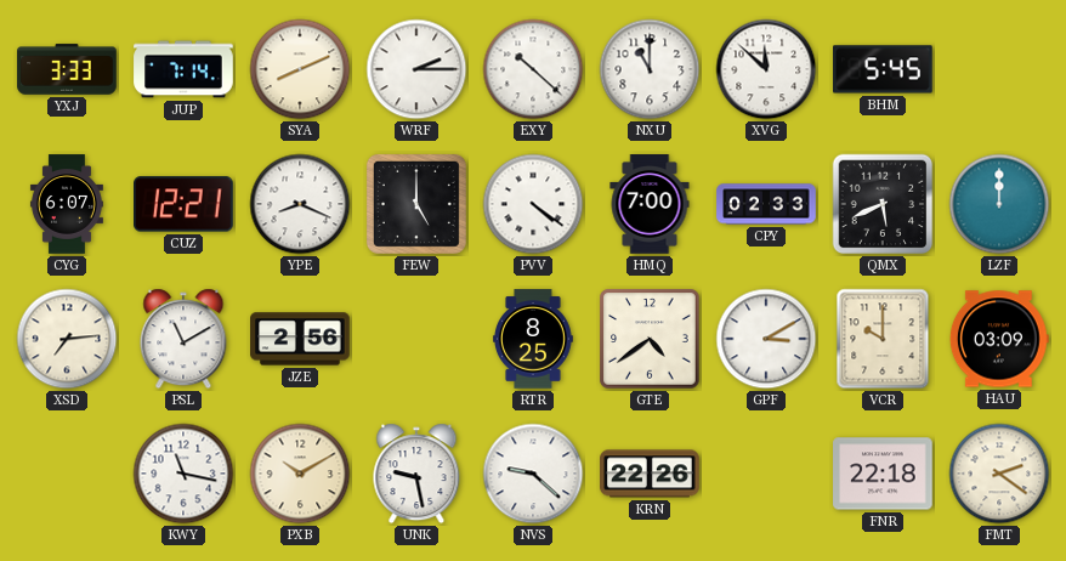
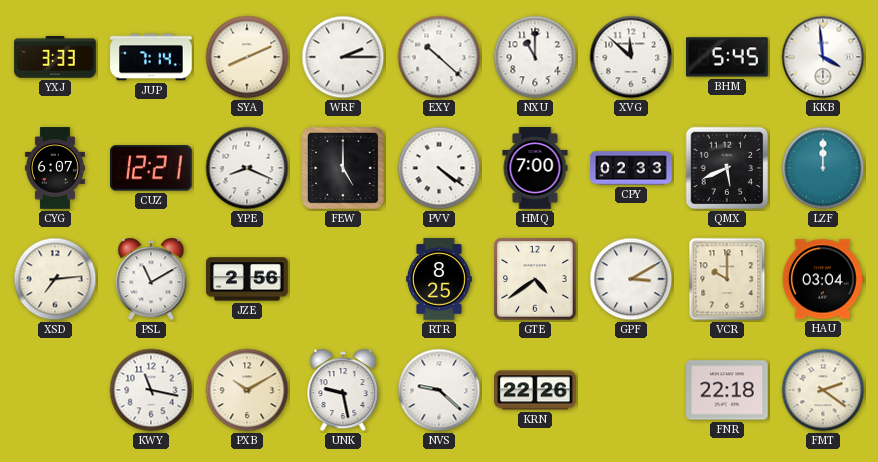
KKB: none -> 3:59
HAU: 03:09 -> 03:04
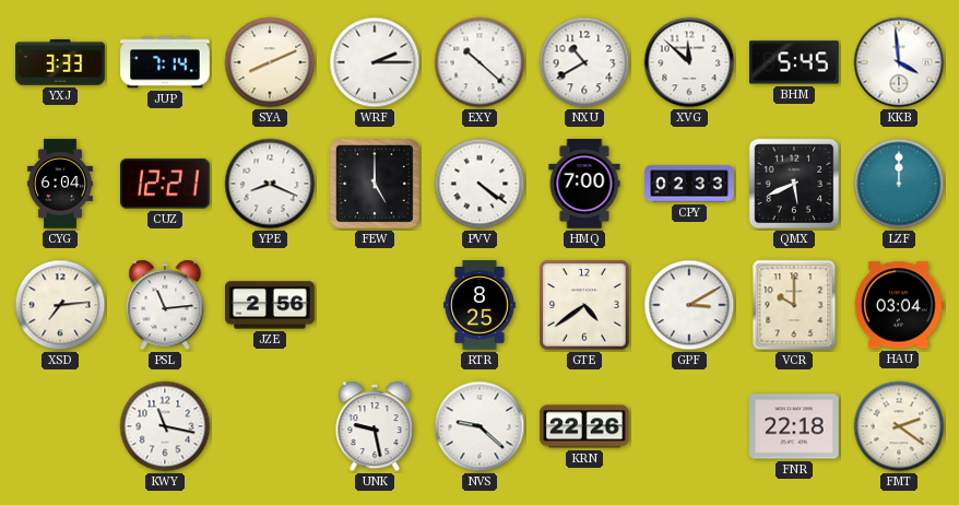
NXU: 11:00 -> 10:40
CYG: 6:07 -> 6:04
PSL: 11:10 -> 11:14
PXB: 10:10 -> none
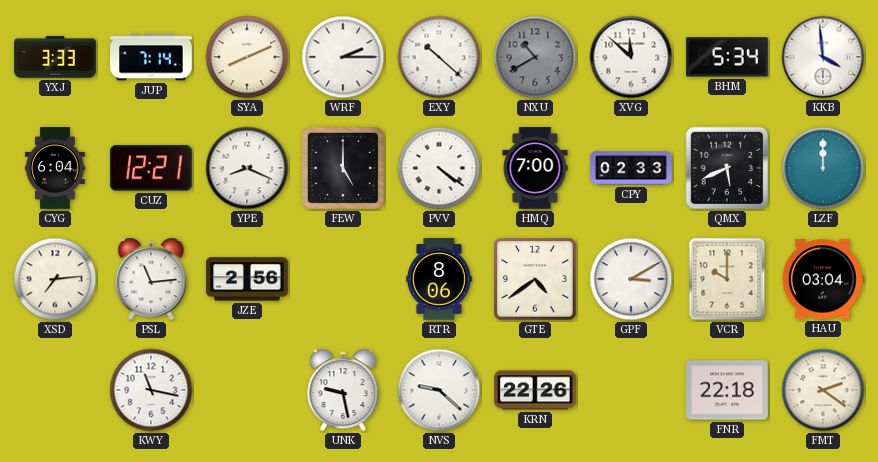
NXU dial: white -> grey
BHM: 5:45 -> 5:34
RTR: 8:25 -> 8:06
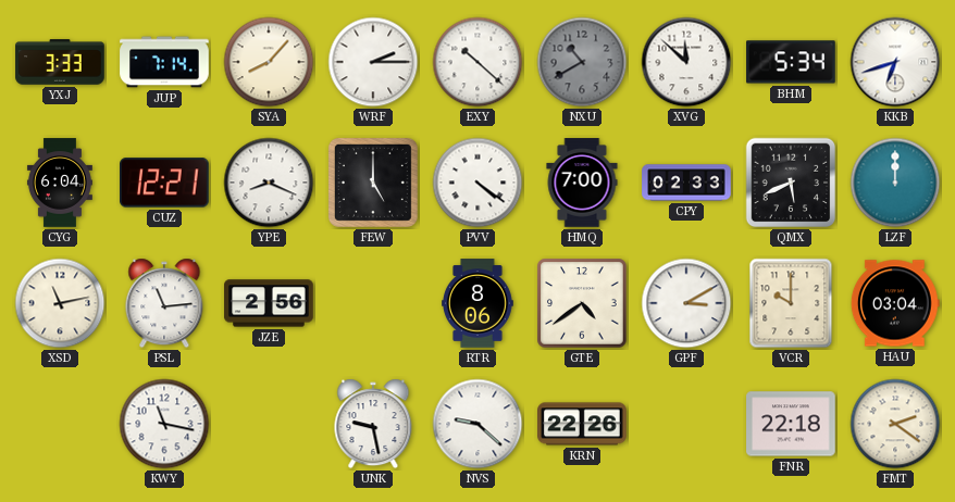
SYA: 8:11 -> 8:07
KKB: 3:59 -> 6:42
XSD: 7:14 -> 11:13
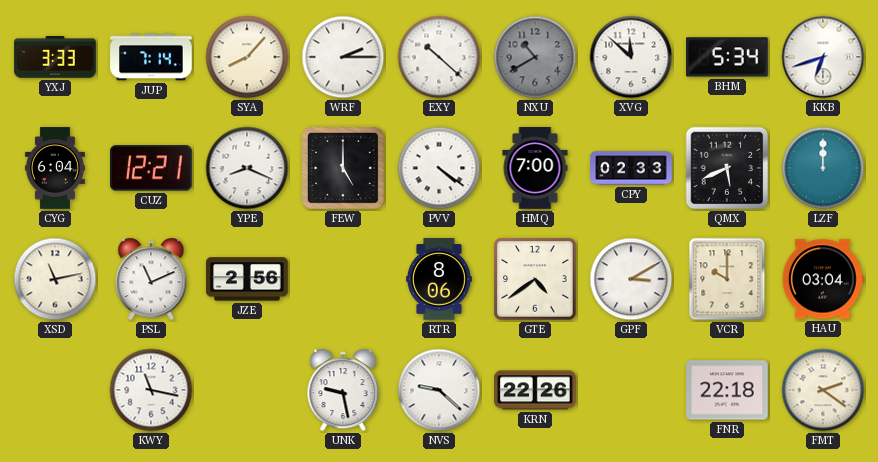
PSL: 11:14 -> 11:11
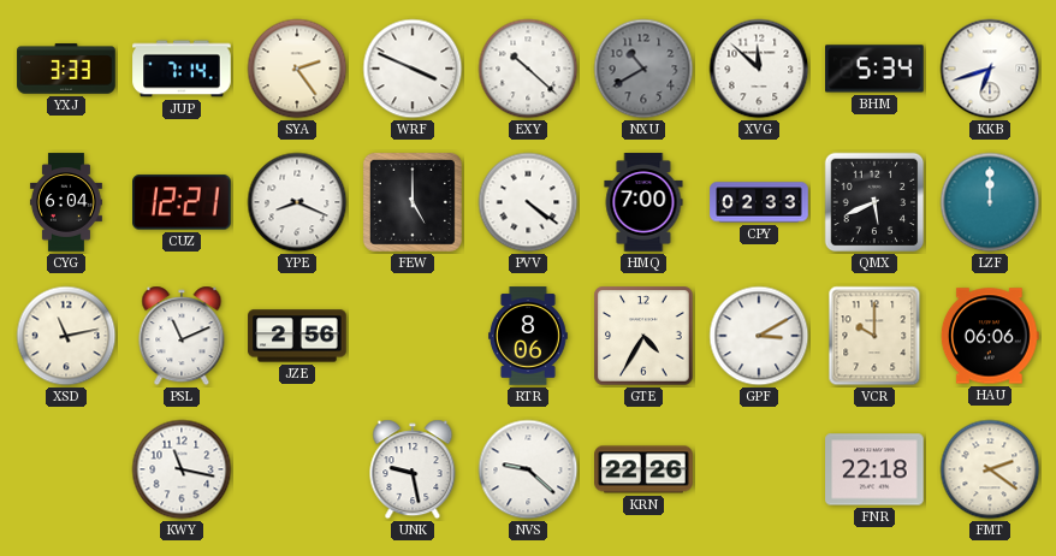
SYA: 8:07 -> 2:24
WRF: 2:15 -> 3:49
GTE: 4:39 -> 4:35
HAU: 03:04 -> 06:06
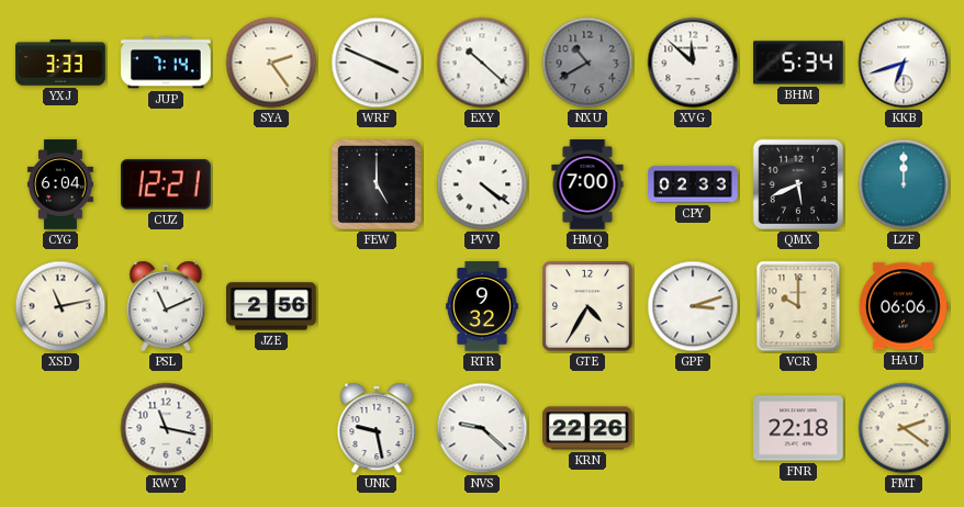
YPE: 8:19 -> none
RTR: 8:06 -> 9:32
GPF: 3:10 -> 3:12
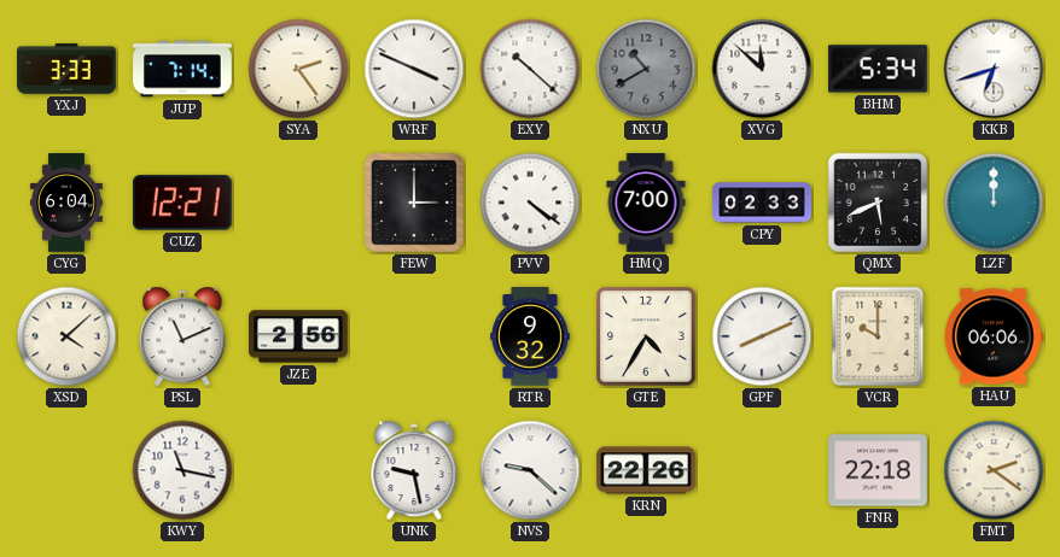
FEW: 5:00 -> 3:00
XSD: 11:13 -> 4:08
GPF: 3:12 -> 8:11
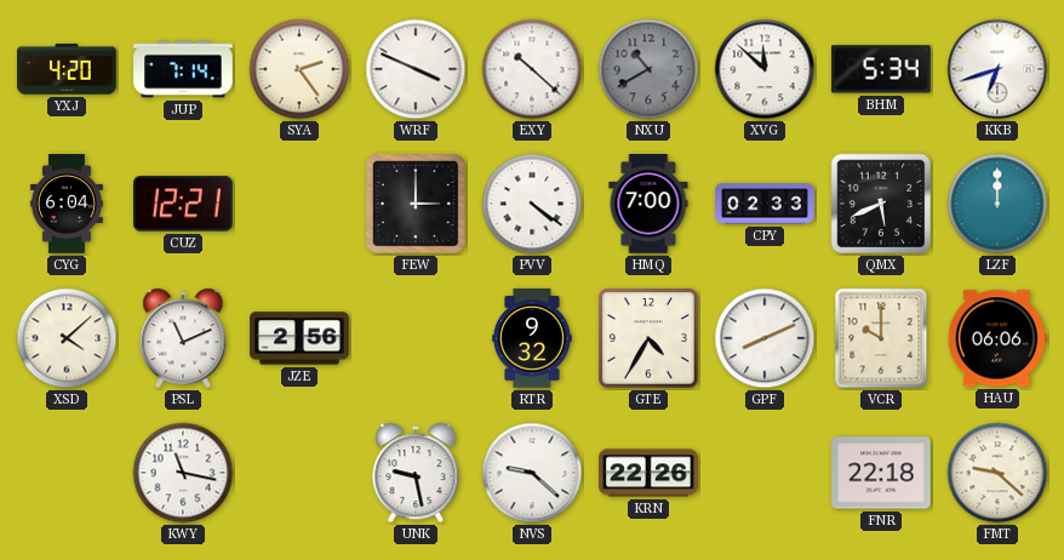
YXJ: 3:33 -> 4:20
FMT: 2:21 -> 9:22
